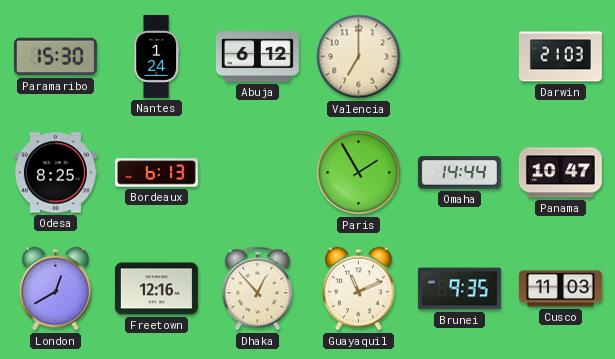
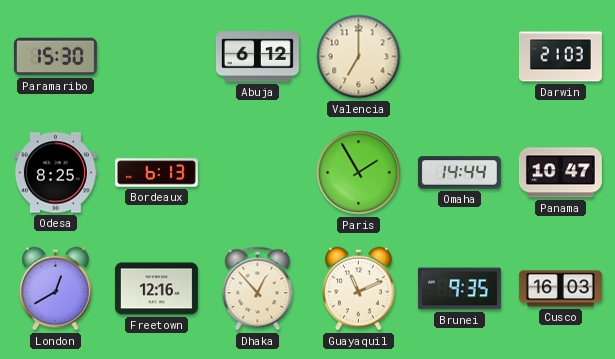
Nantes: 1:24 -> none
Cusco: 11:03 -> 16:03
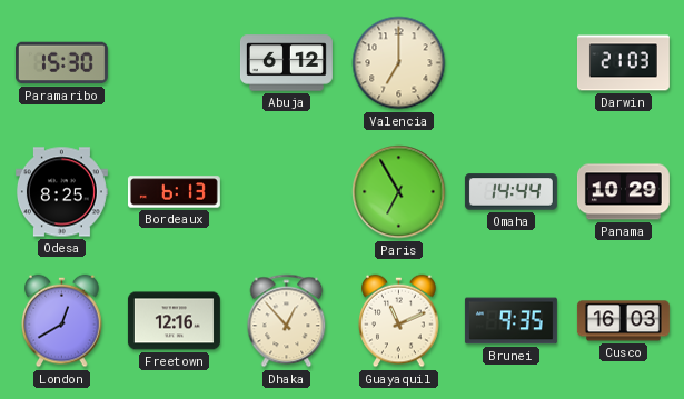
Paris: 1:55 -> 6:55
Panama: 10:47 -> 10:29
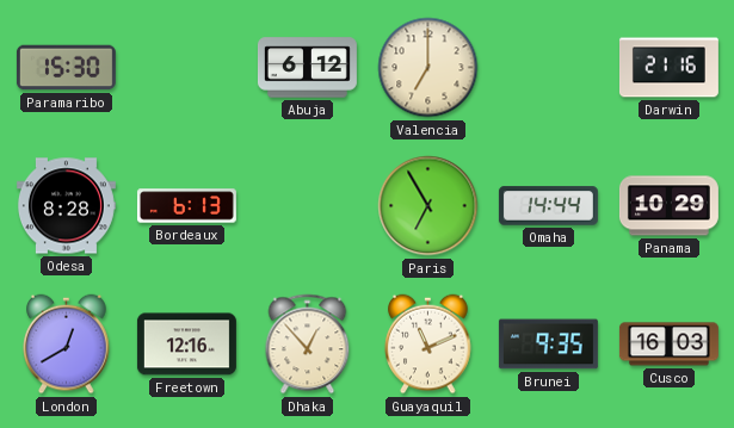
Darwin: 21:03 -> 21:16
Odesa: 8:25 -> 8:28
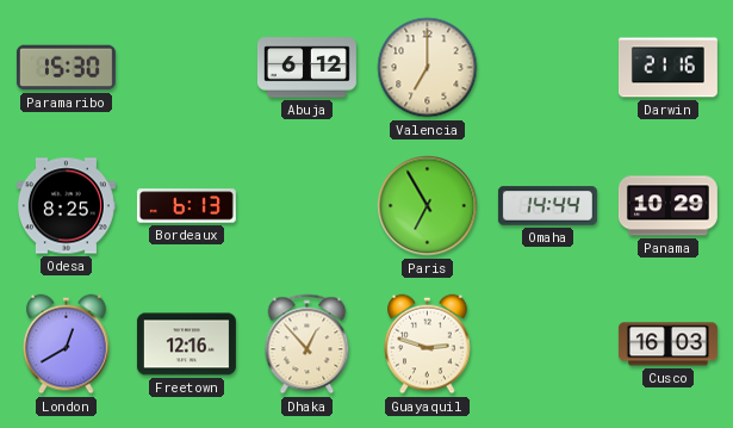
Odesa: 8:28 -> 8:25
Guayaquil: 11:11 -> 2:48
Brunei: 9:35 -> none
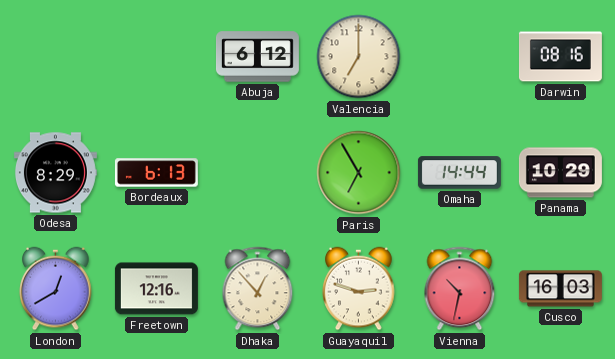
Paramaribo: 15:30 -> none
Darwin: 21:16 -> 08:16
Odesa: 8:25 -> 8:29
Vienna: none -> 10:32
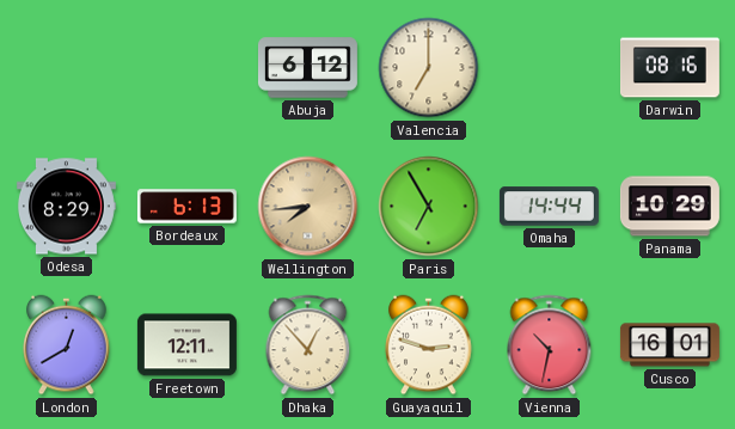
Wellington: none -> 7:44
Freetown: 12:16 -> 12:11
Cusco: 16:03 -> 16:01
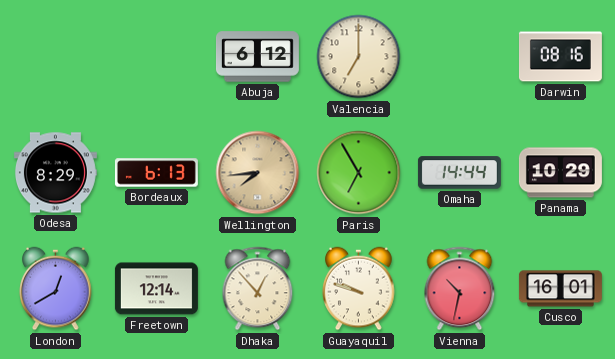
Freetown: 12:11 -> 12:14
Guayaquil: 2:48 -> 9:48
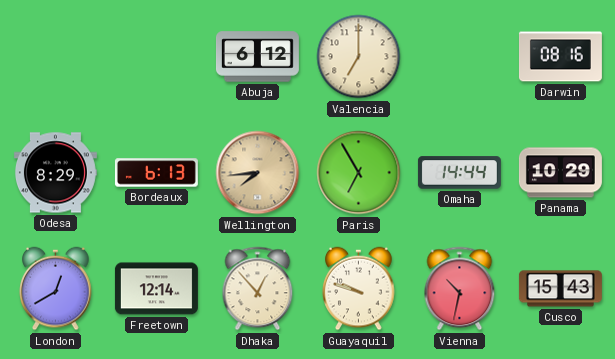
Cusco: 16:01 -> 15:43
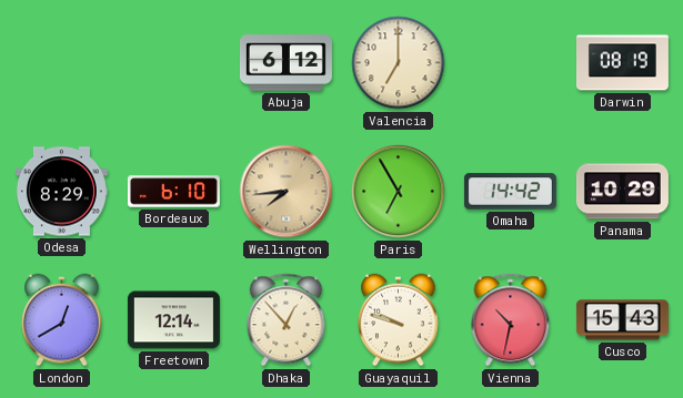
Darwin: 08:16 -> 08:19
Bordeaux: 6:13 -> 6:10
Omaha: 14:44 -> 14:42
